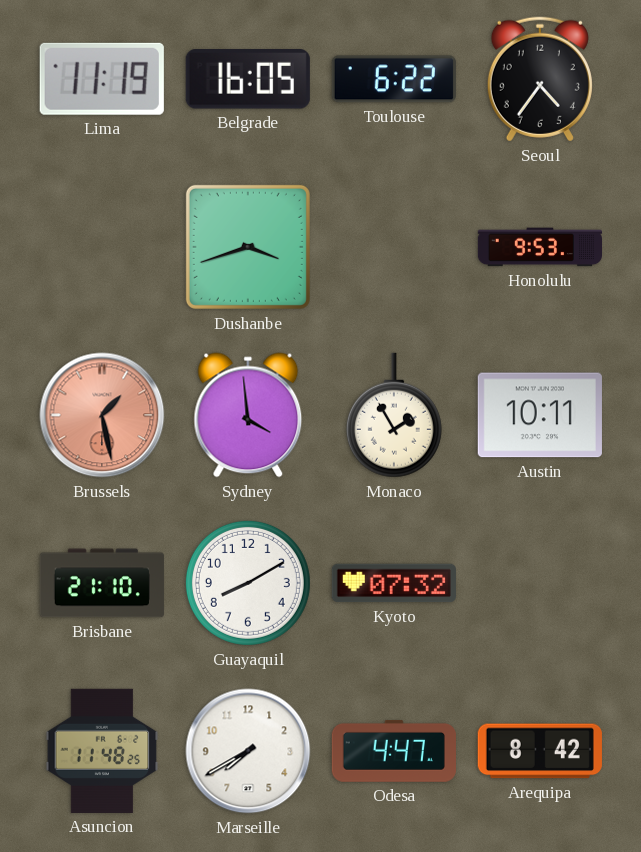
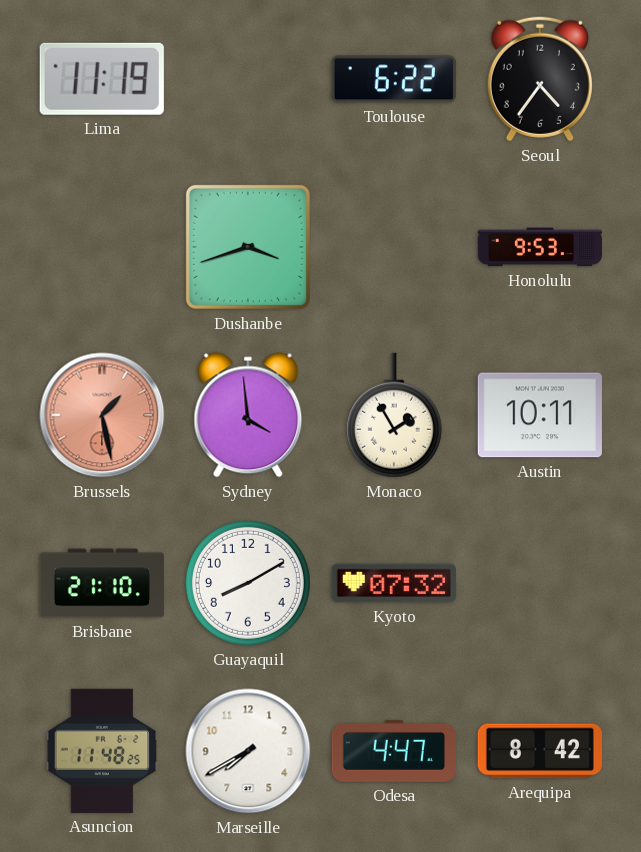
Belgrade: 16:05 -> none
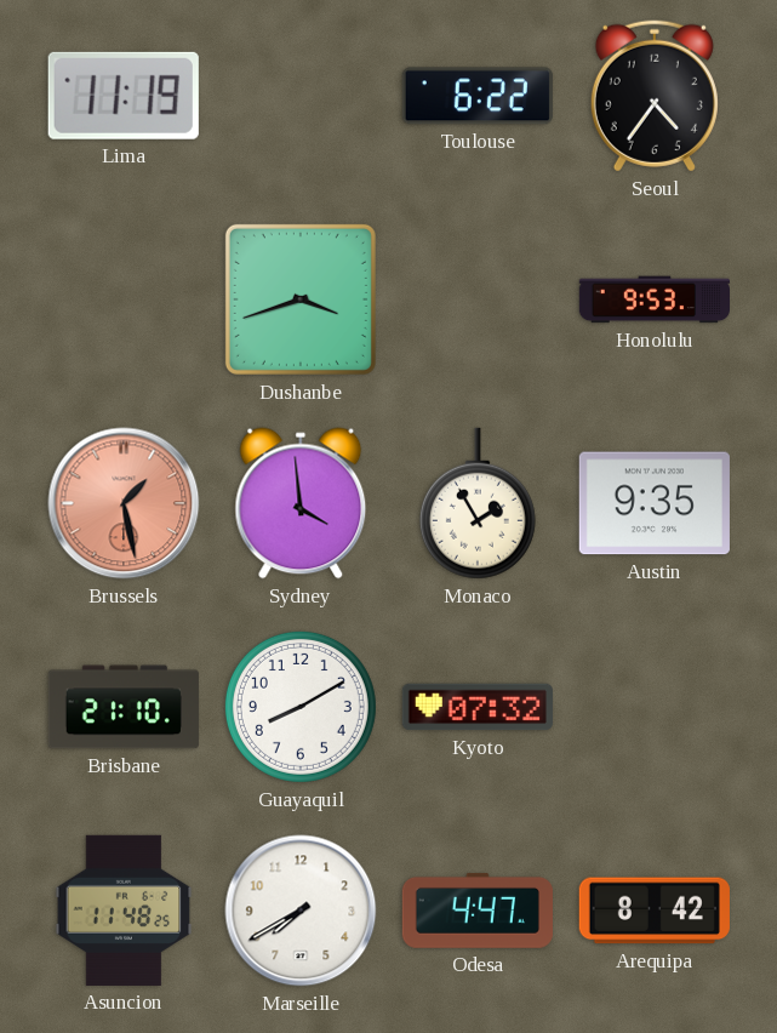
Austin: 10:11 -> 9:35
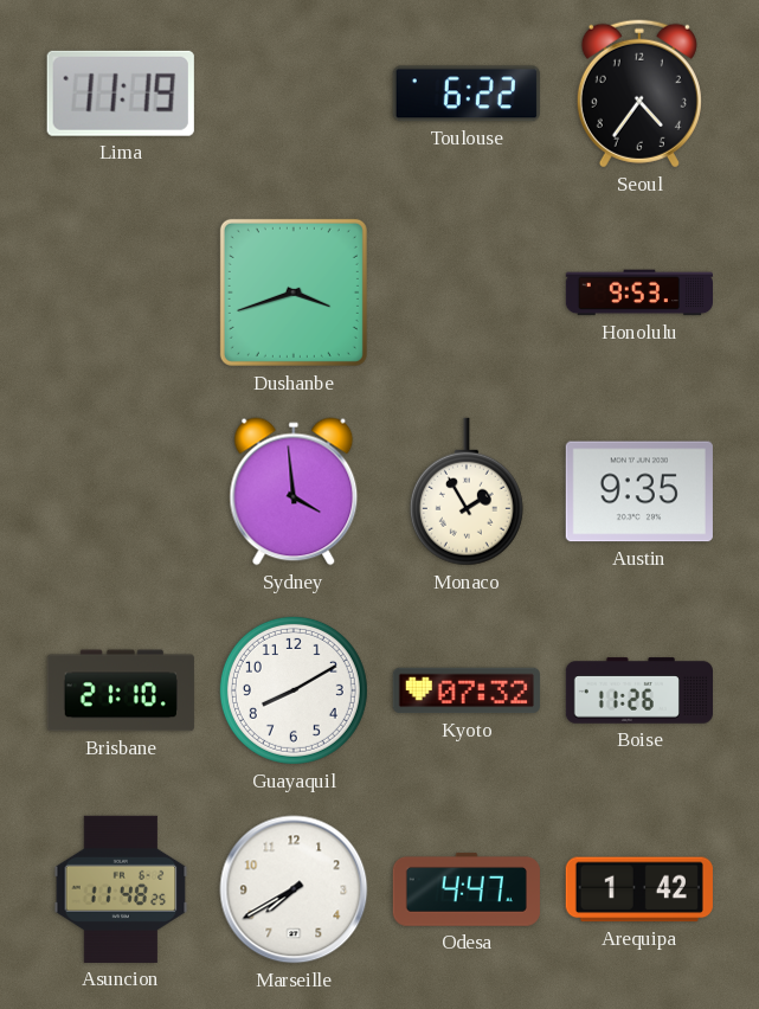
Brussels: 1:28 -> none
Boise: none -> 11:26
Arequipa: 8:42 -> 1:42
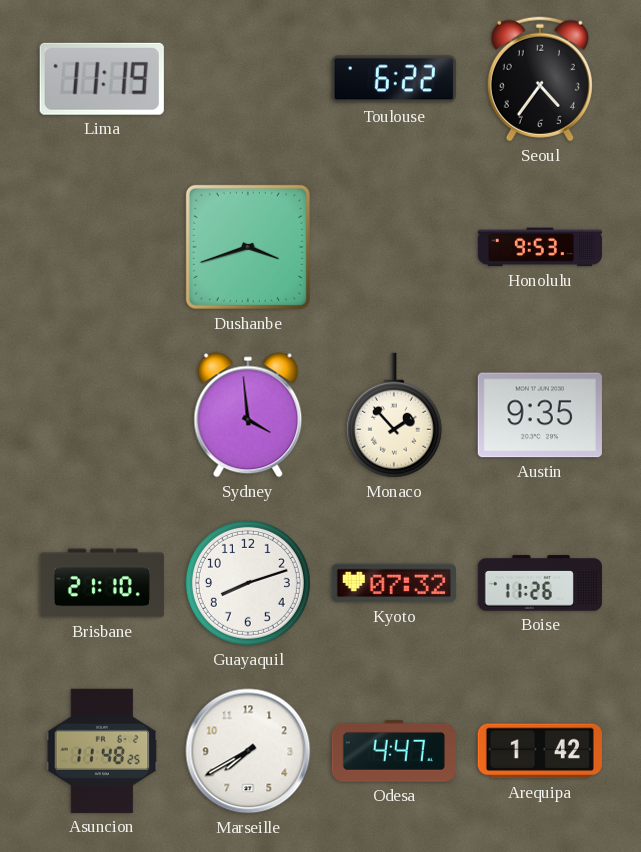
Monaco: 1:55 -> 1:53
Guayaquil: 8:10 -> 8:12
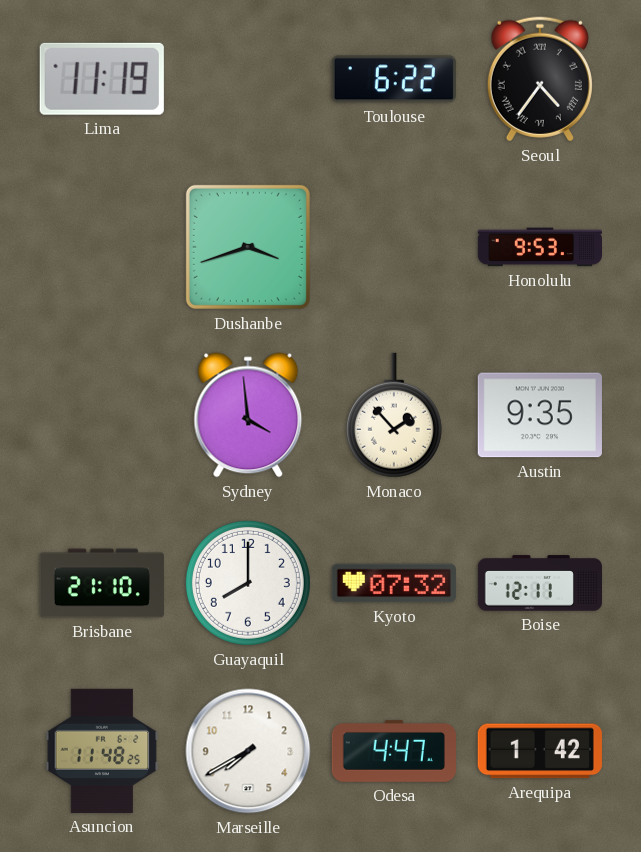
Seoul numerals: Arabic -> Roman
Guayaquil: 8:12 -> 8:00
Boise: 11:26 -> 12:11
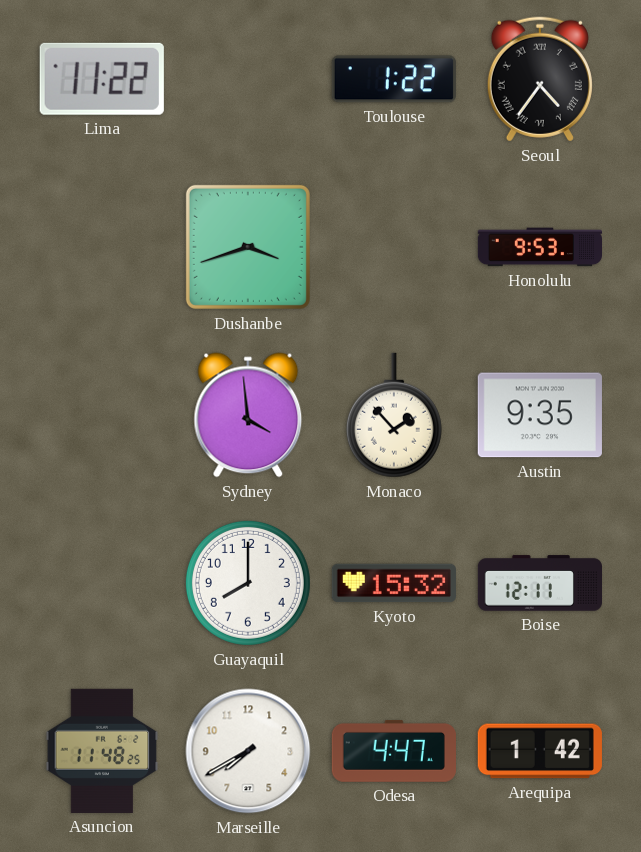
Lima: 11:19 -> 11:22
Toulouse: 6:22 -> 1:22
Brisbane: 21:10 -> none
Kyoto: 07:32 -> 15:32
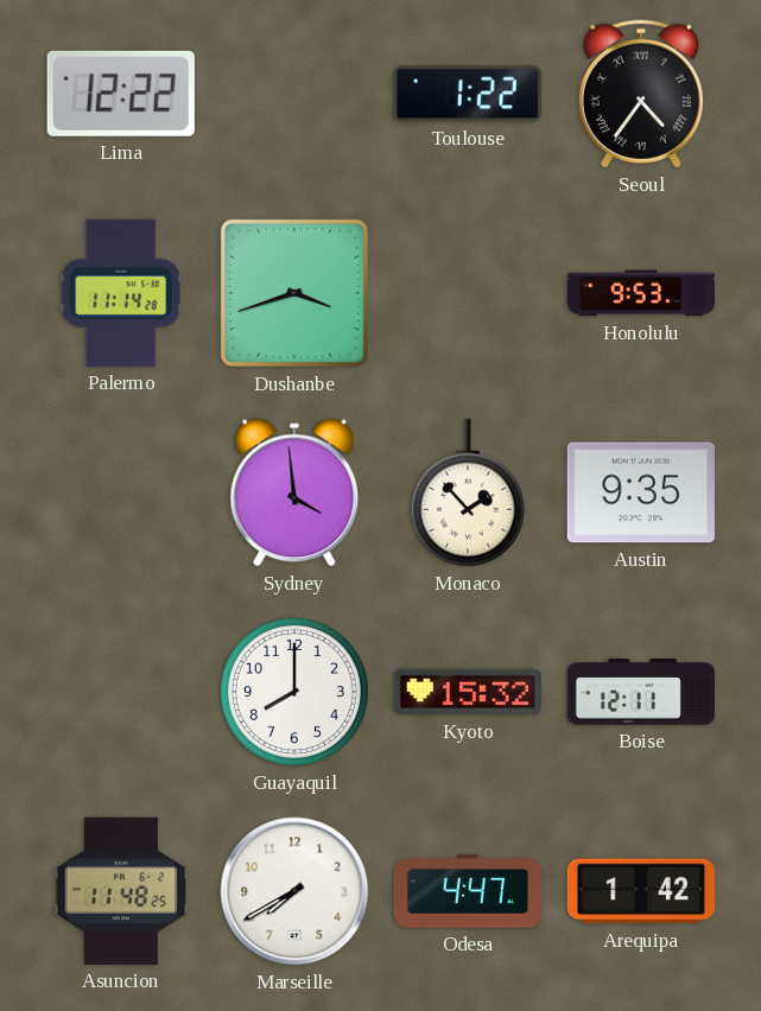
Lima: 11:22 -> 12:22
Palermo: none -> 11:14
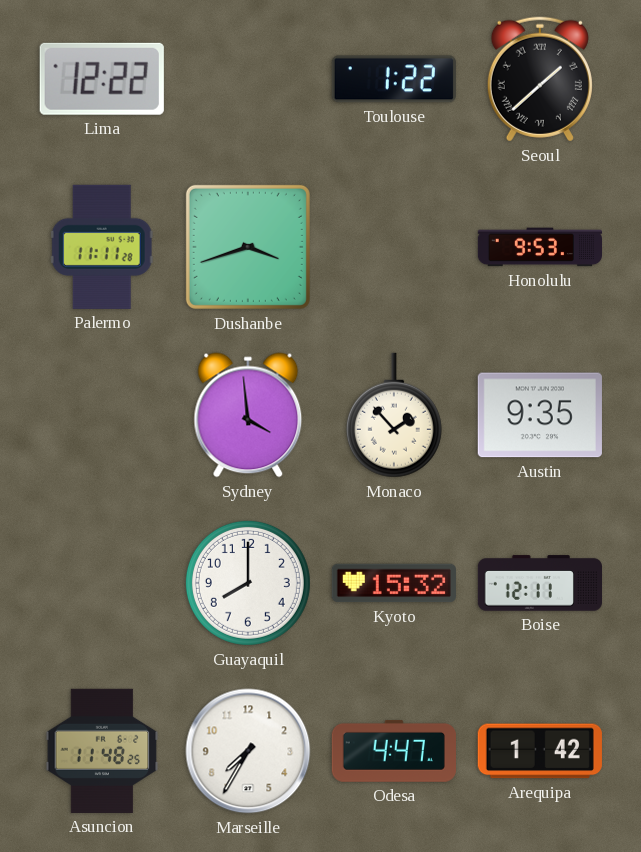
Seoul: 4:36 -> 1:38
Palermo: 11:14 -> 11:11
Marseille: 7:40 -> 7:35
